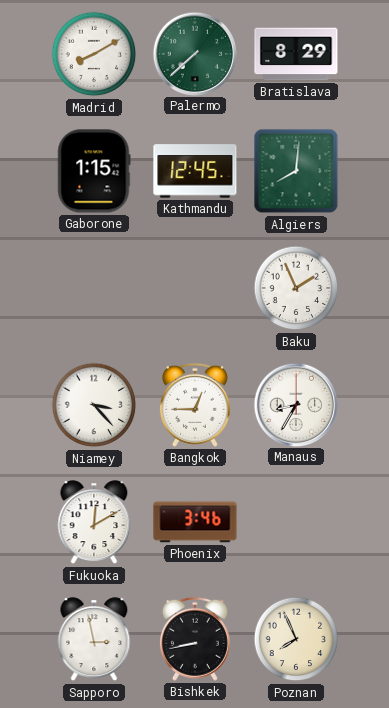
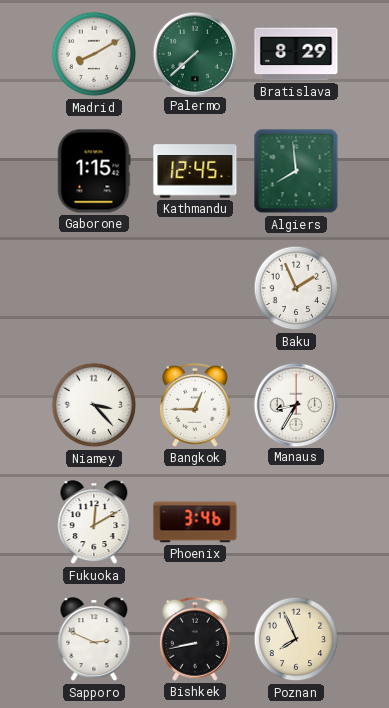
Algiers: 8:01 -> 7:59
Sapporo: 2:58 -> 2:49
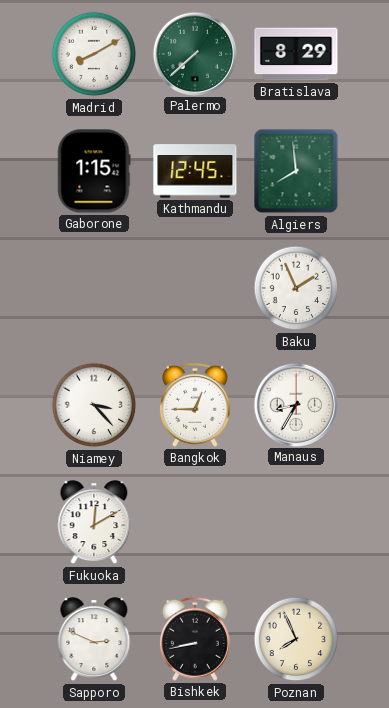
Phoenix: 3:46 -> none
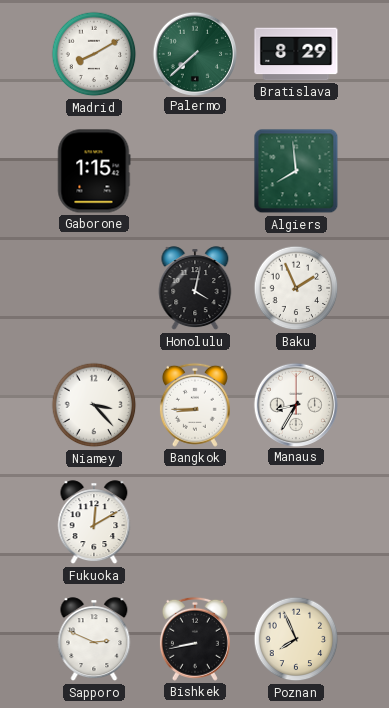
Kathmandu: 12:45 -> none
Honolulu: none -> 4:02
Bangkok: 12:45 -> 8:45
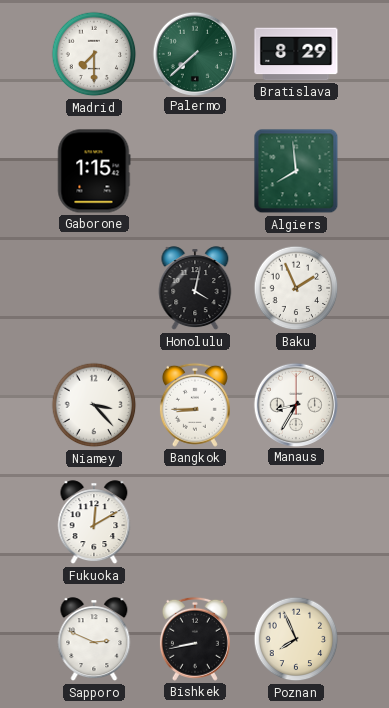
Madrid: 8:10 -> 7:30
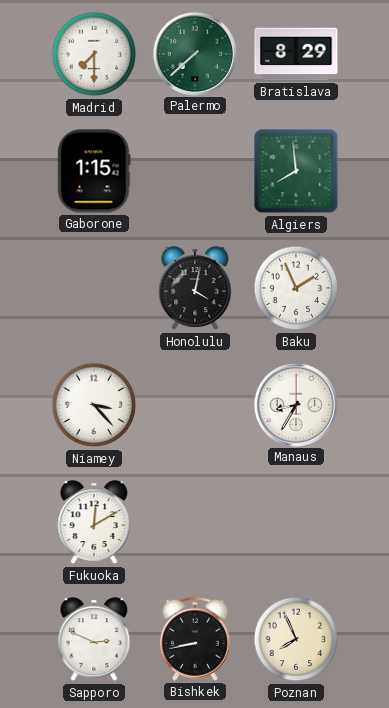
Bangkok: 8:45 -> none
